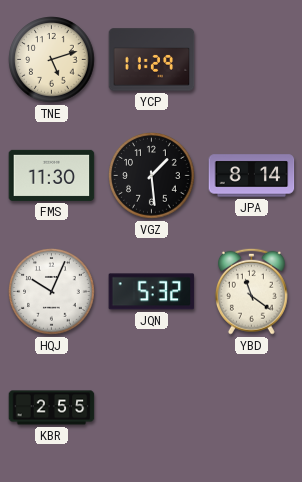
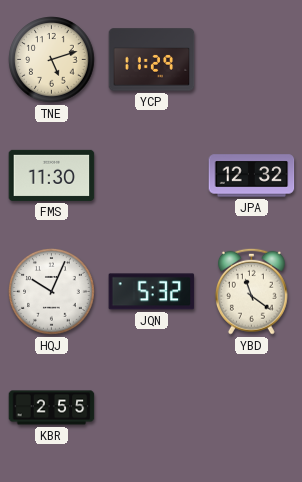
VGZ: 1:29 -> none
JPA: 8:14 -> 12:32
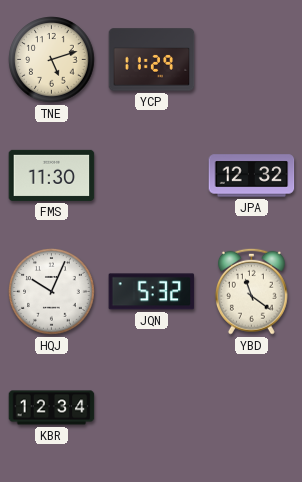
KBR: 2:55 -> 12:34
